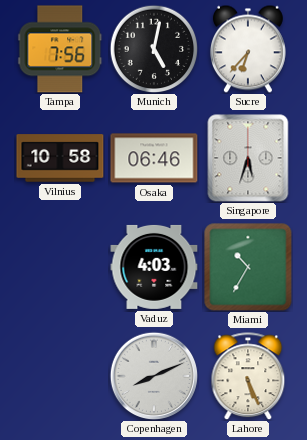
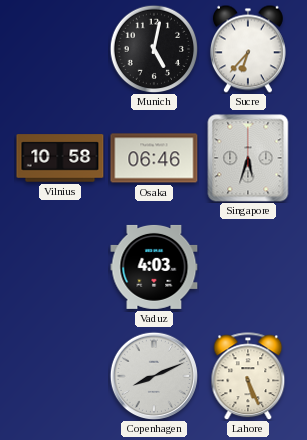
Tampa: 7:56 -> none
Miami: 10:35 -> none
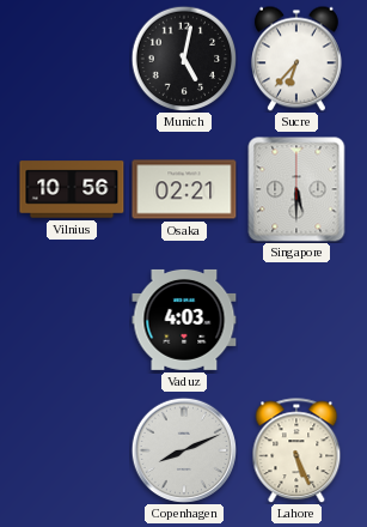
Vilnius: 10:58 -> 10:56
Osaka: 06:46 -> 02:21
Singapore: 5:33 -> 5:30
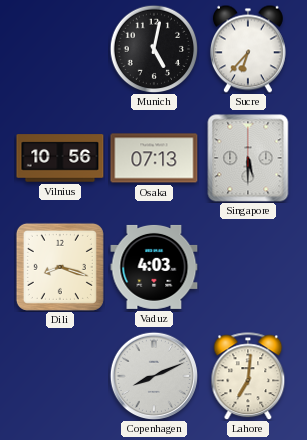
Osaka: 02:21 -> 07:13
Dili: none -> 8:18
Lahore: 5:26 -> 7:01
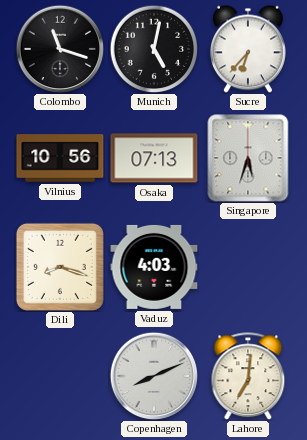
Colombo: none -> 11:18
Singapore: 5:30 -> 5:33
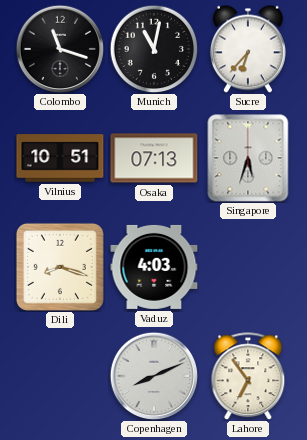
Munich: 5:02 -> 11:02
Vilnius: 10:56 -> 10:51
Lahore: 7:01 -> 6:54
